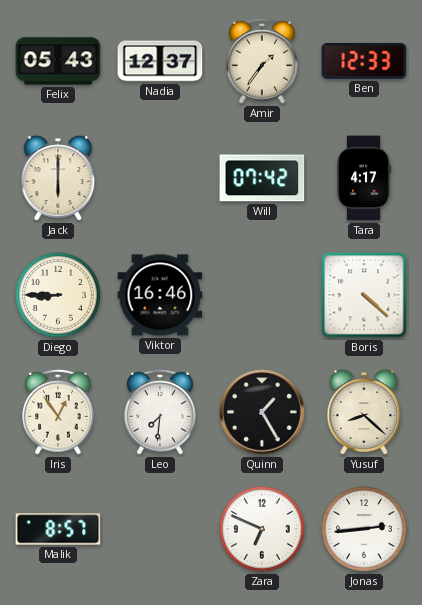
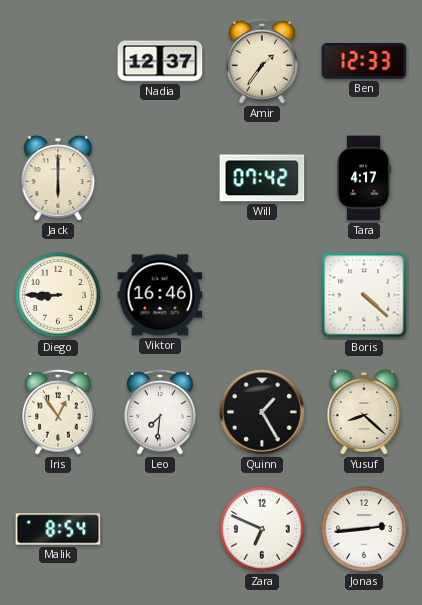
Felix: 05:43 -> none
Malik: 8:57 -> 8:54
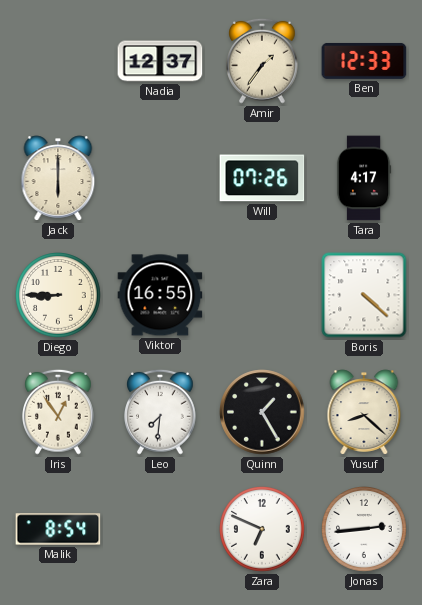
Will: 07:42 -> 07:26
Viktor: 16:46 -> 16:55
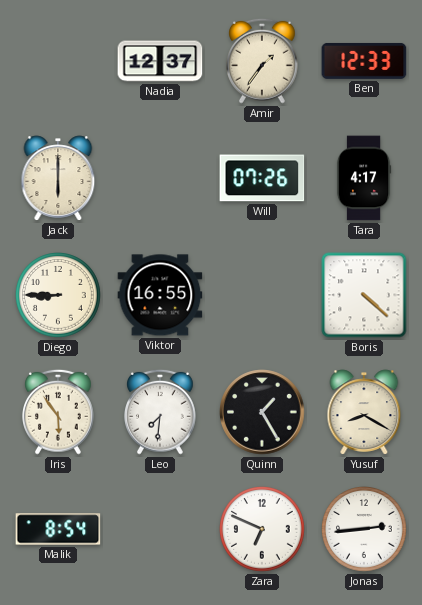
Iris: 12:54 -> 5:54
Yusuf: 8:22 -> 8:20
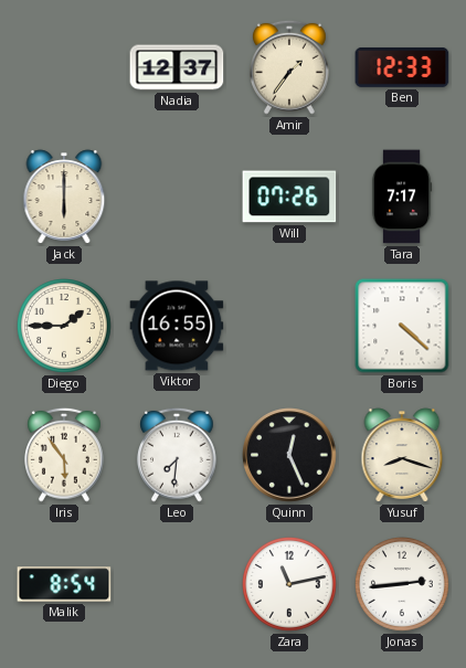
Tara: 4:17 -> 7:17
Diego: 8:45 -> 1:45
Quinn: 1:25 -> 12:26
Yusuf: 8:20 -> 8:18
Zara: 6:49 -> 11:13
